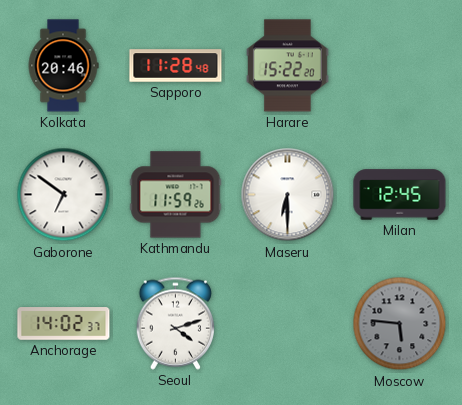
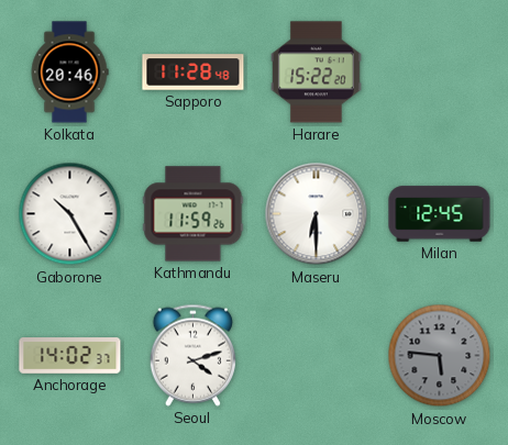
Gaborone: 6:51 -> 10:25
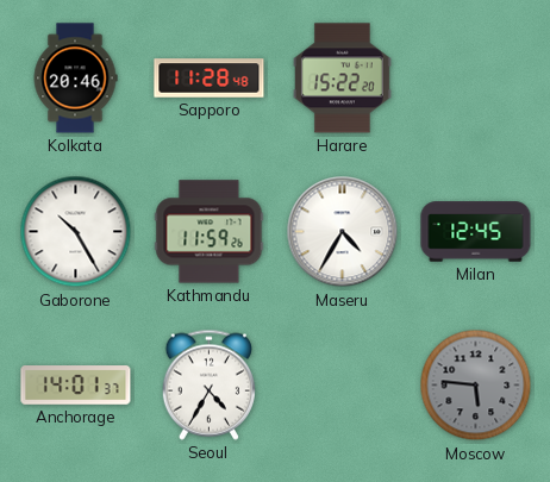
Maseru: 6:30 -> 4:35
Anchorage: 14:02 -> 14:01
Seoul: 4:12 -> 4:35
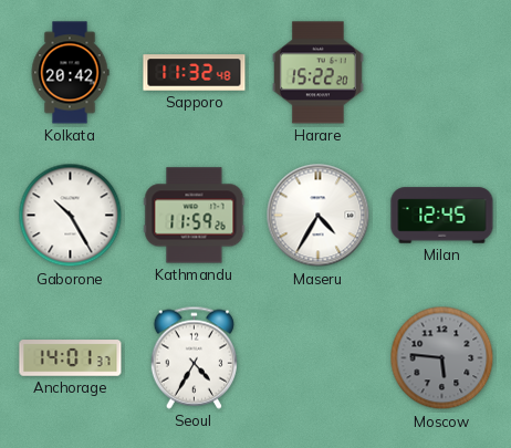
Kolkata: 20:46 -> 20:42
Sapporo: 11:28 -> 11:32
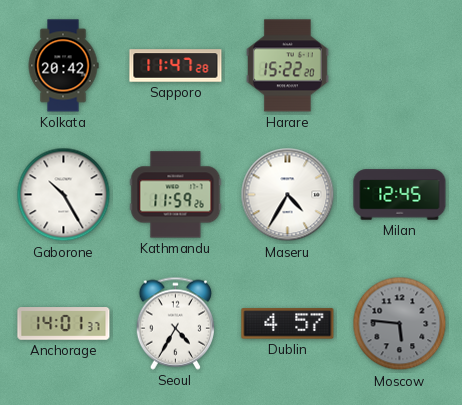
Sapporo: 11:32 -> 11:47
Dublin: none -> 4:57
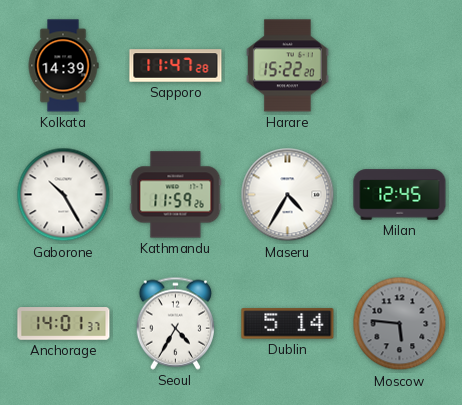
Kolkata: 20:42 -> 14:39
Dublin: 4:57 -> 5:14
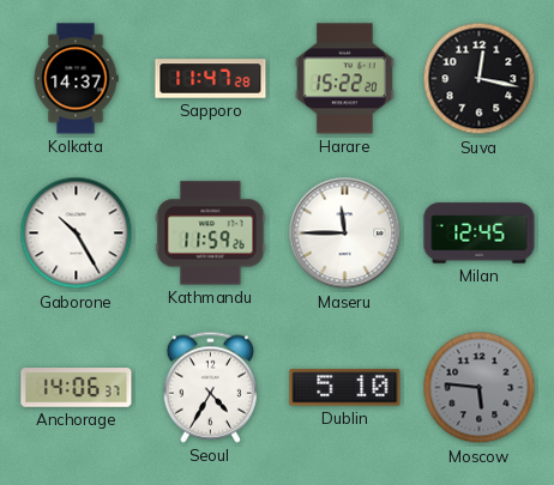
Kolkata: 14:39 -> 14:37
Suva: none -> 12:17
Maseru: 4:35 -> 11:45
Anchorage: 14:01 -> 14:06
Dublin: 5:14 -> 5:10
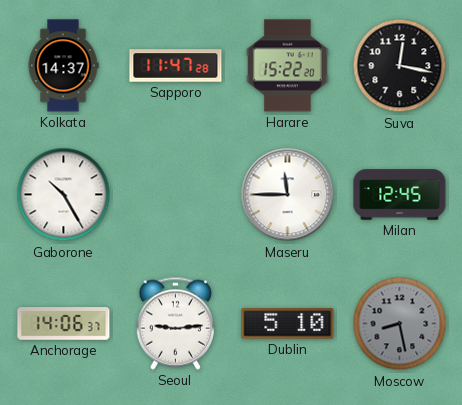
Kathmandu: 11:59 -> none
Seoul: 4:35 -> 9:14
Moscow: 5:46 -> 8:28
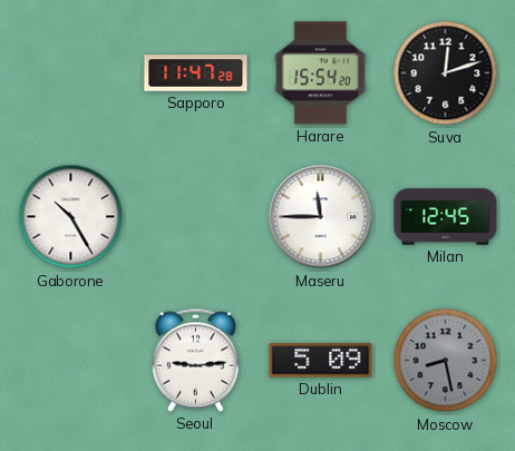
Kolkata: 14:37 -> none
Harare: 15:22 -> 15:54
Suva: 12:17 -> 12:12
Anchorage: 14:06 -> none
Dublin: 5:10 -> 5:09
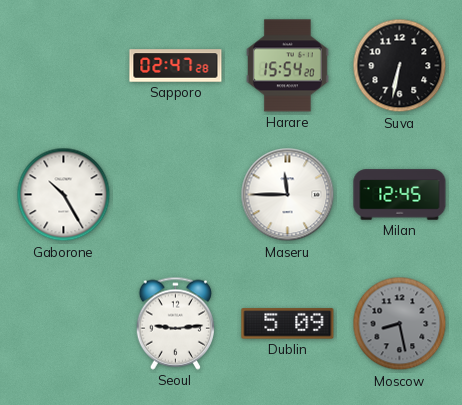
Sapporo: 11:47 -> 02:47
Suva: 12:12 -> 6:32
